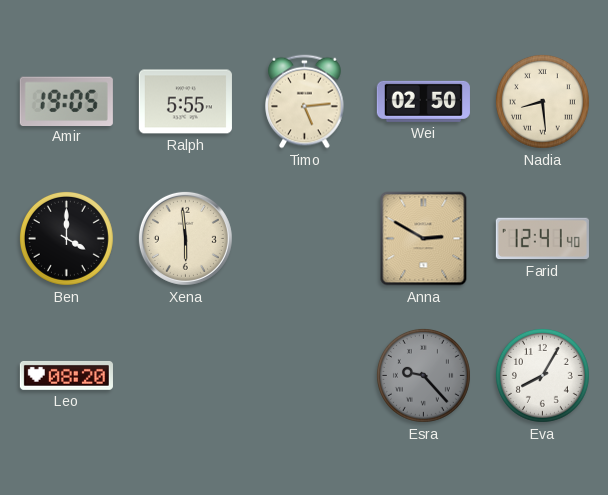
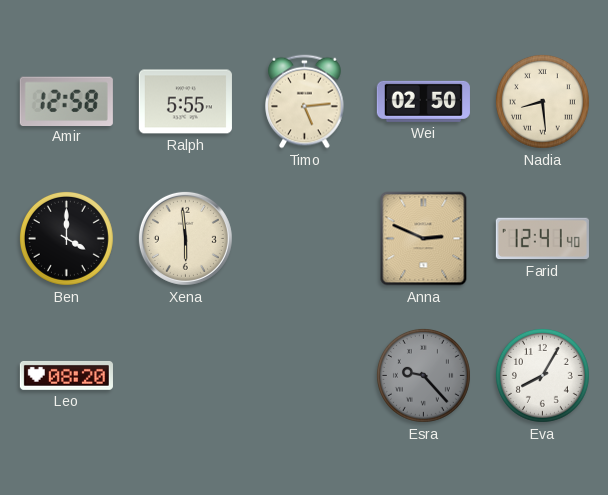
Amir: 19:05 -> 12:58
Anna: 2:50 -> 2:49
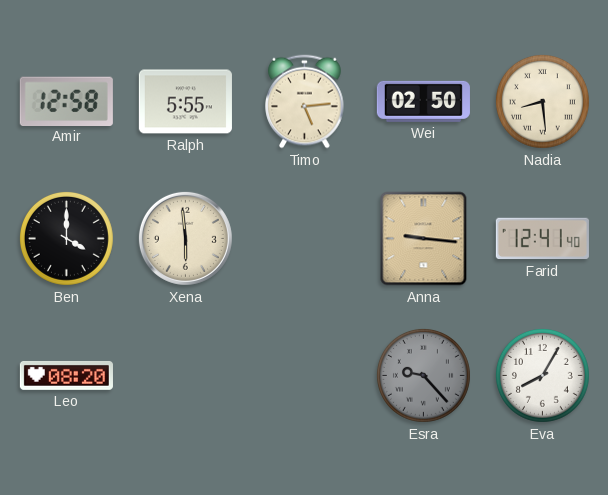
Anna: 2:49 -> 9:16
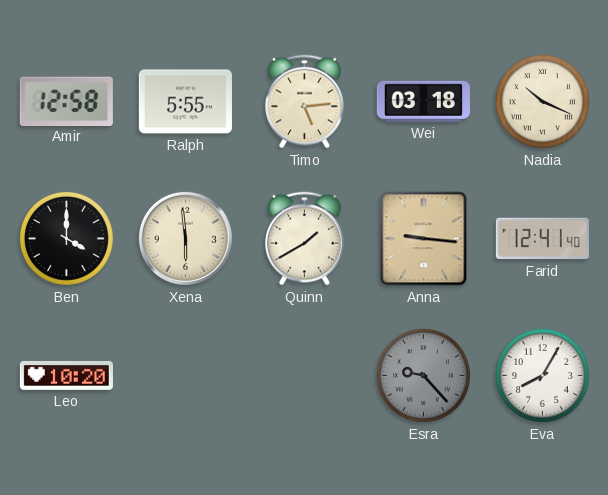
Wei: 02:50 -> 03:18
Nadia: 8:29 -> 10:19
Quinn: none -> 1:40
Leo: 08:20 -> 10:20
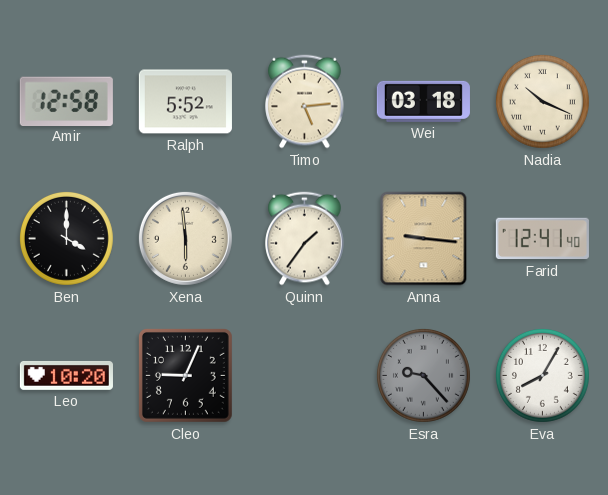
Ralph: 5:55 -> 5:52
Quinn: 1:40 -> 1:36
Cleo: none -> 9:04
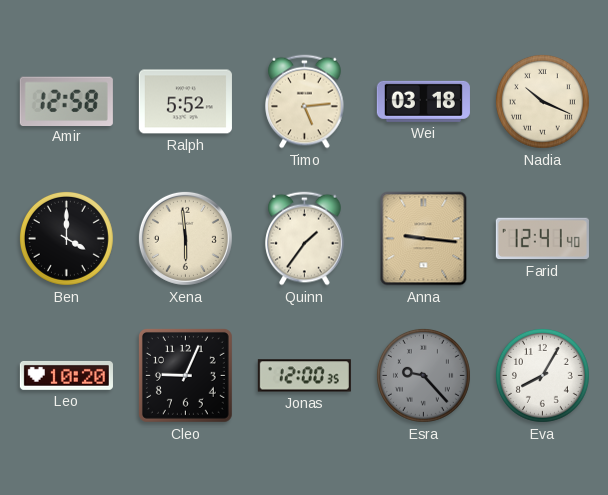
Jonas: none -> 12:00
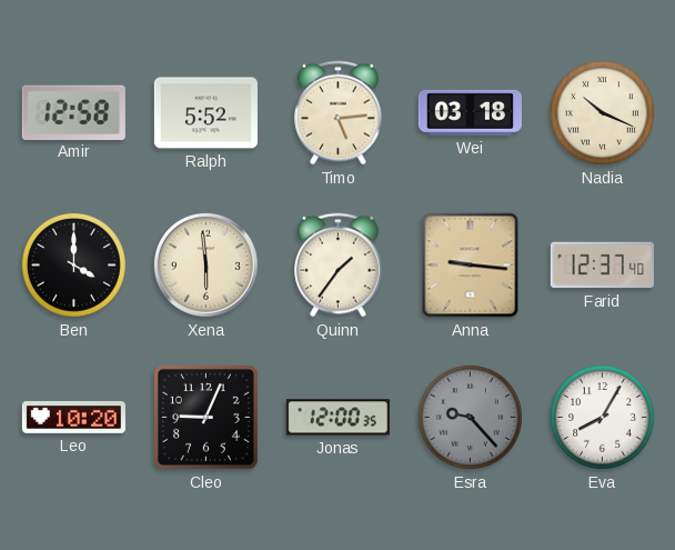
Farid: 12:41 -> 12:37
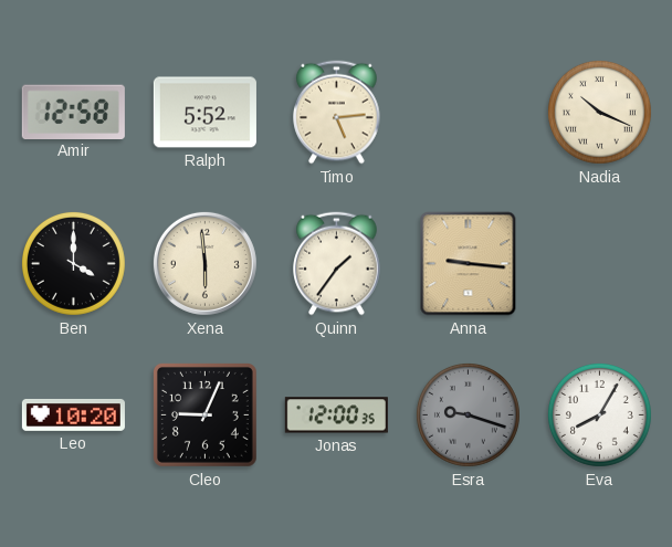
Wei: 03:18 -> none
Farid: 12:37 -> none
Esra: 9:23 -> 9:18
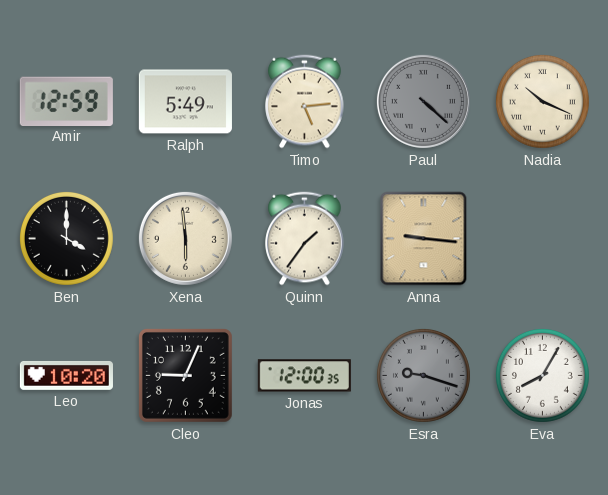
Amir: 12:58 -> 12:59
Ralph: 5:52 -> 5:49
Paul: none -> 4:22
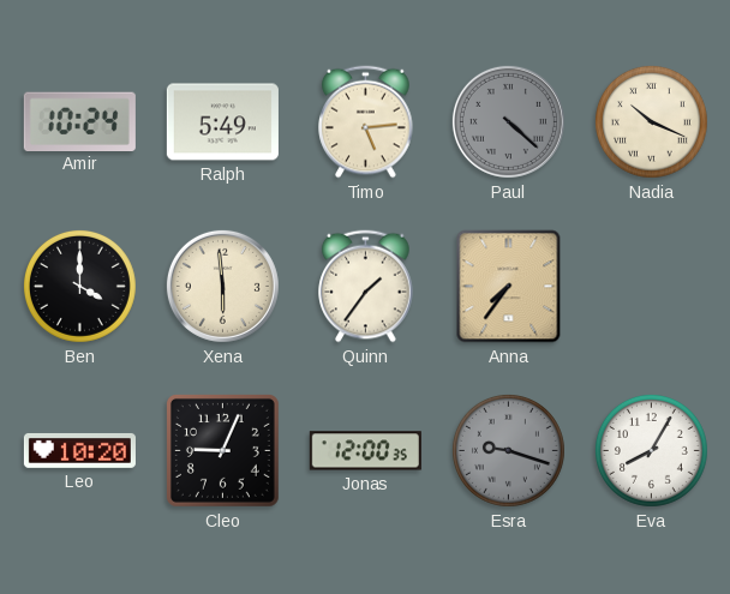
Amir: 12:59 -> 10:24
Anna: 9:16 -> 7:36
